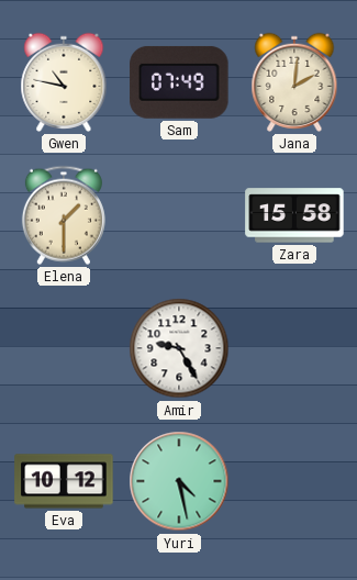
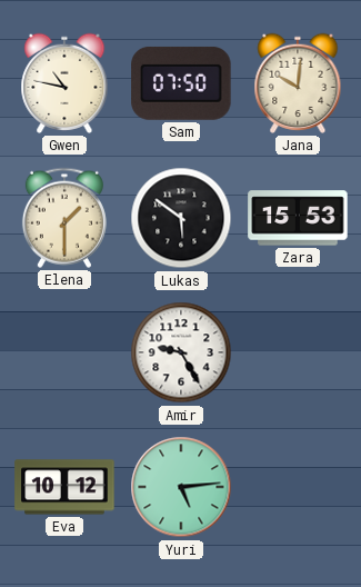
Sam: 07:49 -> 07:50
Jana: 2:01 -> 10:01
Lukas: none -> 5:51
Zara: 15:58 -> 15:53
Yuri: 4:28 -> 5:14
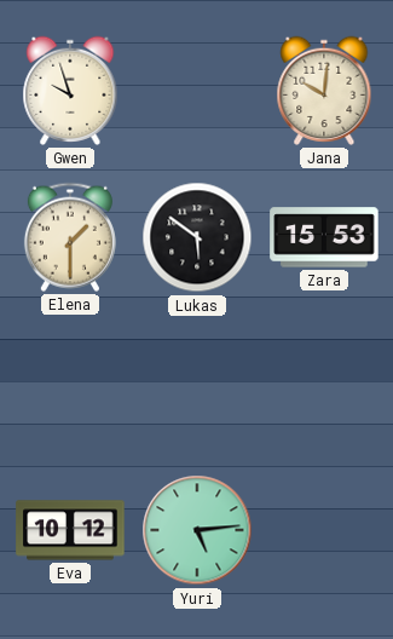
Gwen: 10:47 -> 9:57
Sam: 07:50 -> none
Amir: 9:25 -> none
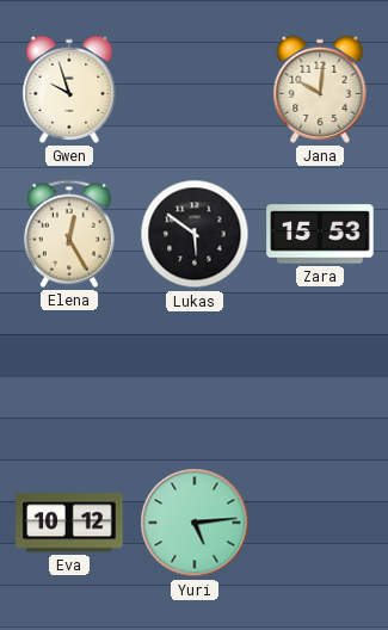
Elena: 1:30 -> 12:25
